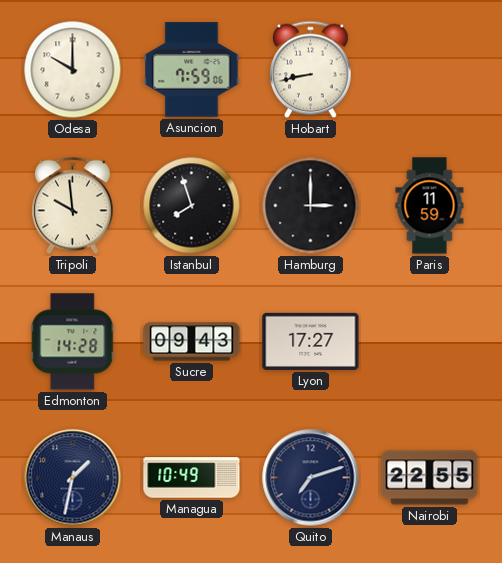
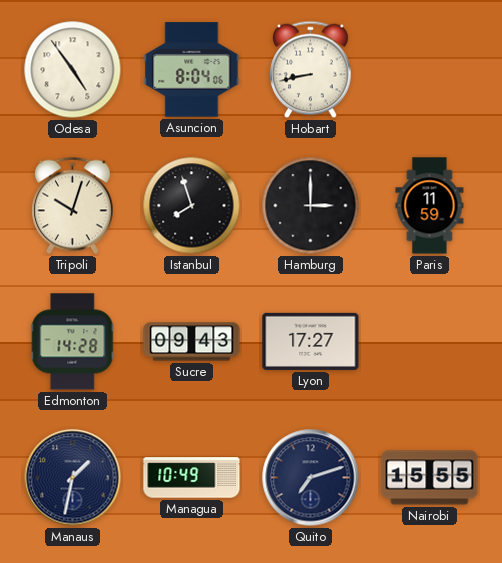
Odesa: 10:00 -> 4:54
Asuncion: 7:59 -> 8:04
Tripoli: 9:59 -> 10:03
Nairobi: 22:55 -> 15:55
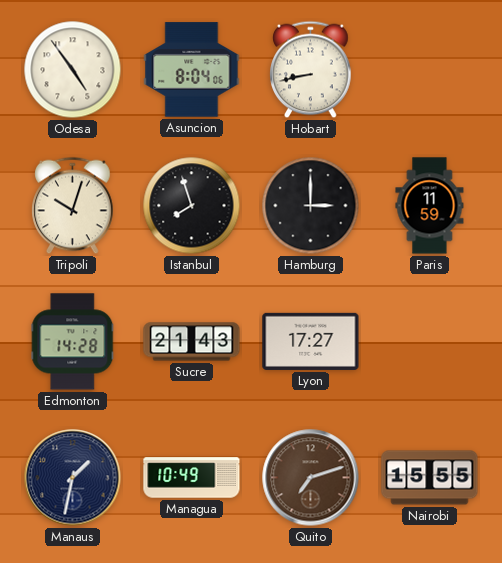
Sucre: 09:43 -> 21:43
Quito dial: navy -> brown
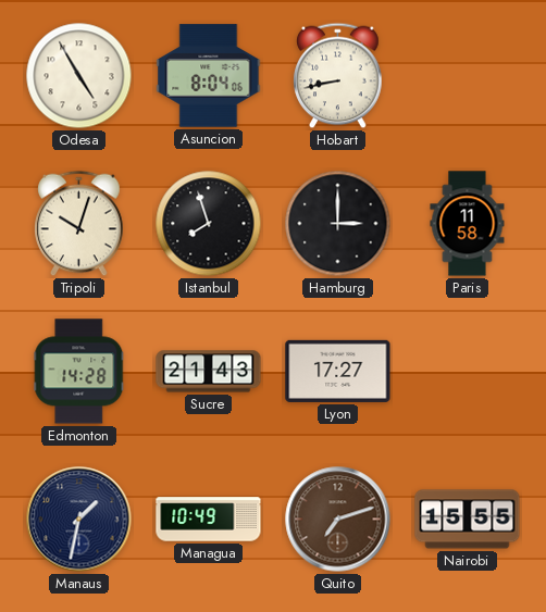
Odesa: 4:54 -> 4:55
Paris: 11:59 -> 11:58
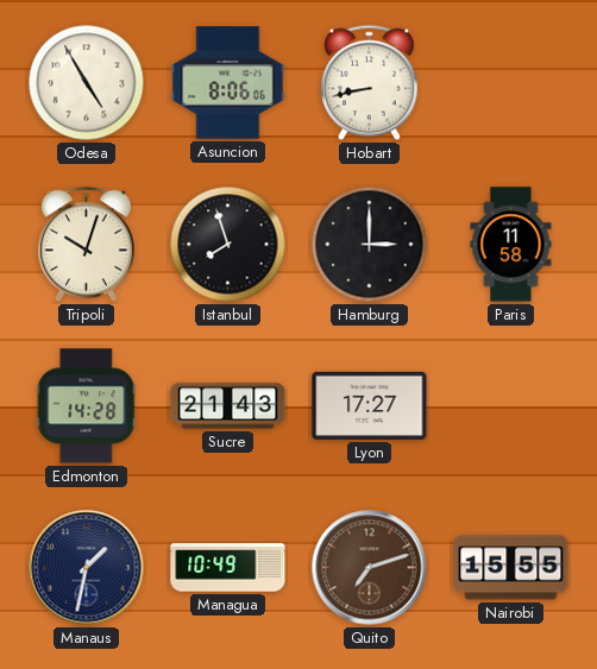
Asuncion: 8:04 -> 8:06
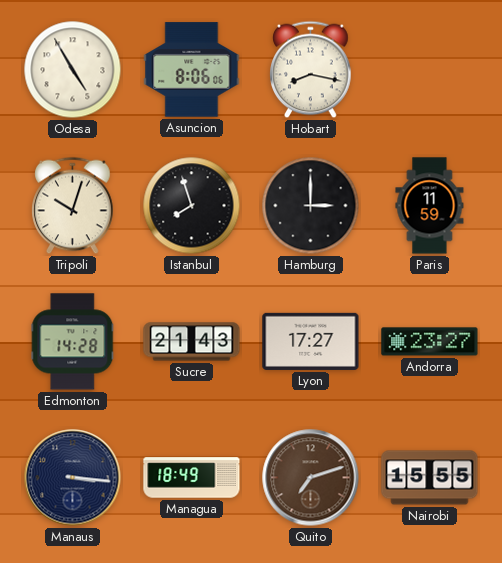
Hobart: 8:43 -> 8:17
Paris: 11:58 -> 11:59
Andorra: none -> 23:27
Manaus: 1:32 -> 3:16
Managua: 10:49 -> 18:49
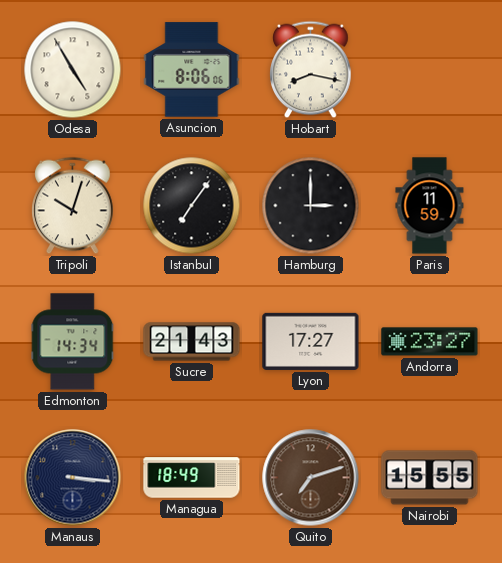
Istanbul: 7:57 -> 7:06
Edmonton: 14:28 -> 14:34
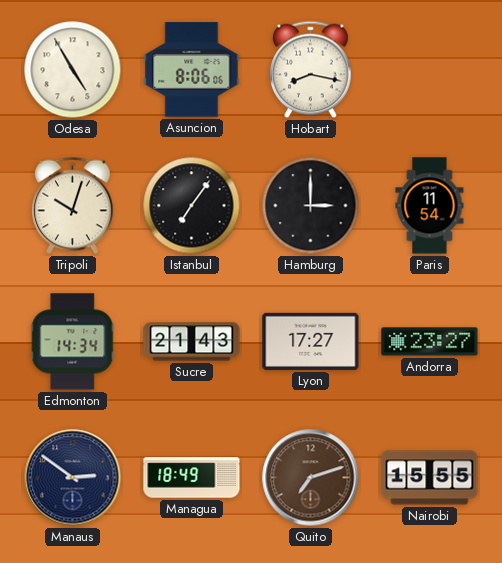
Paris: 11:59 -> 11:54
Manaus: 3:16 -> 2:51
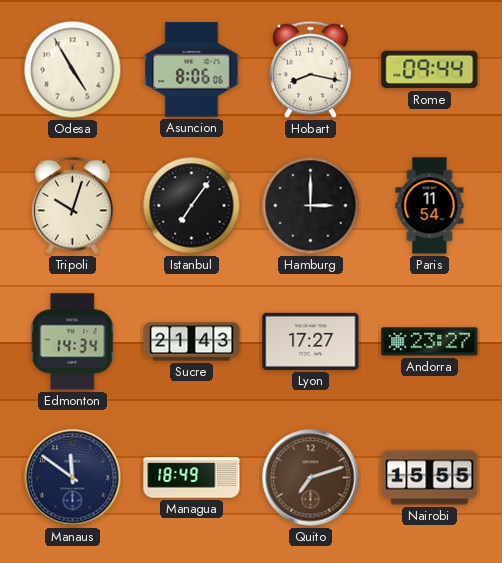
Rome: none -> 09:44
Manaus: 2:51 -> 11:51
